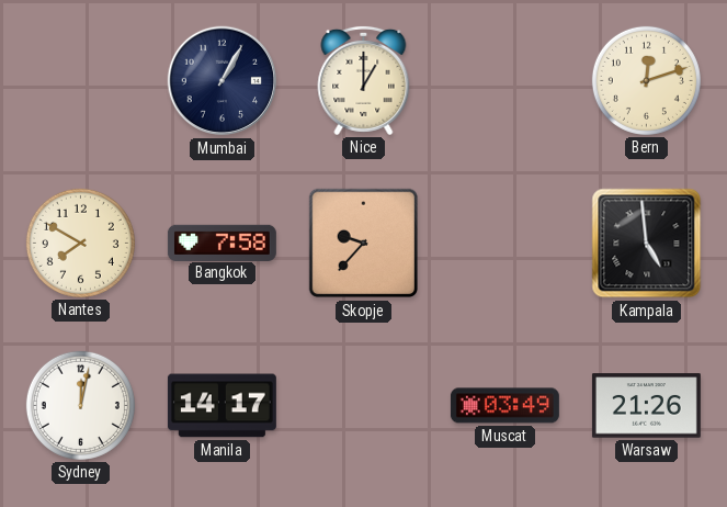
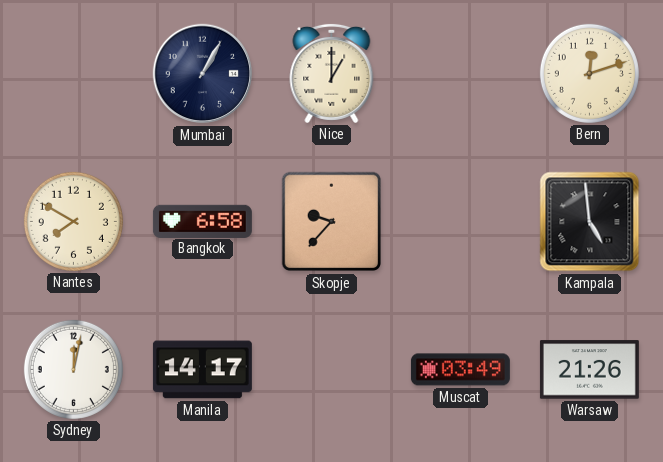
Bangkok: 7:58 -> 6:58
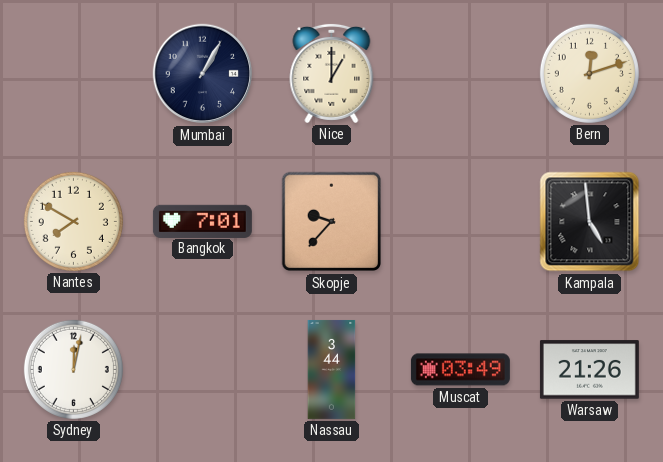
Bangkok: 6:58 -> 7:01
Manila: 14:17 -> none
Nassau: none -> 3:44
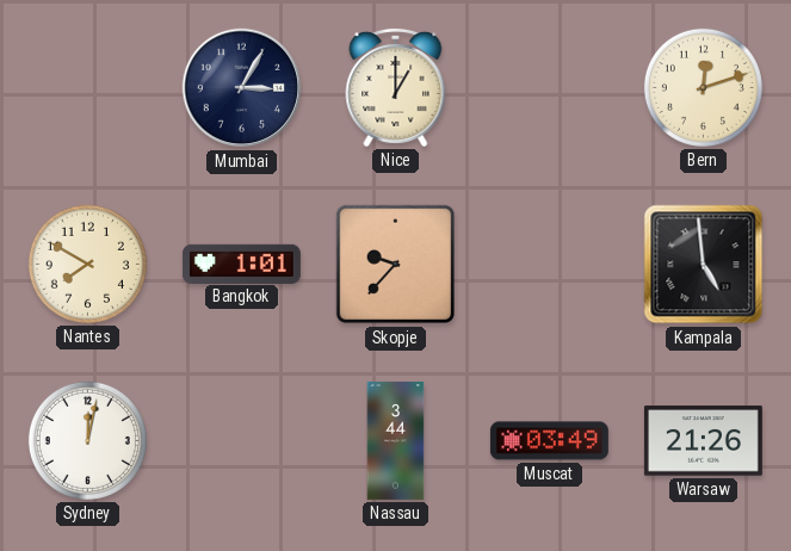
Mumbai: 1:05 -> 3:05
Bangkok: 7:01 -> 1:01
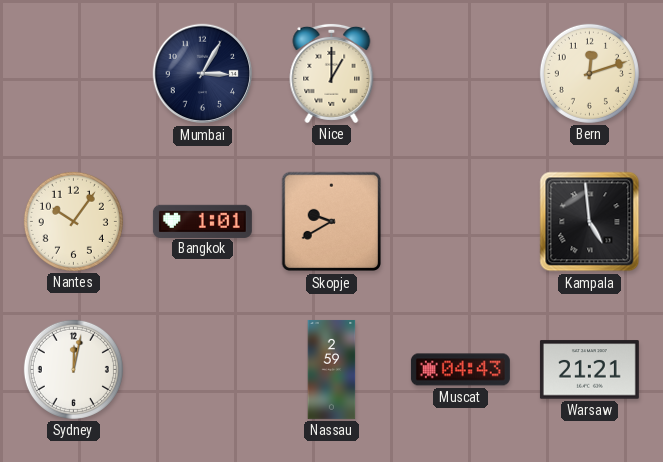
Nantes: 7:50 -> 10:06
Skopje: 9:37 -> 9:40
Nassau: 3:44 -> 2:59
Muscat: 03:49 -> 04:43
Warsaw: 21:26 -> 21:21
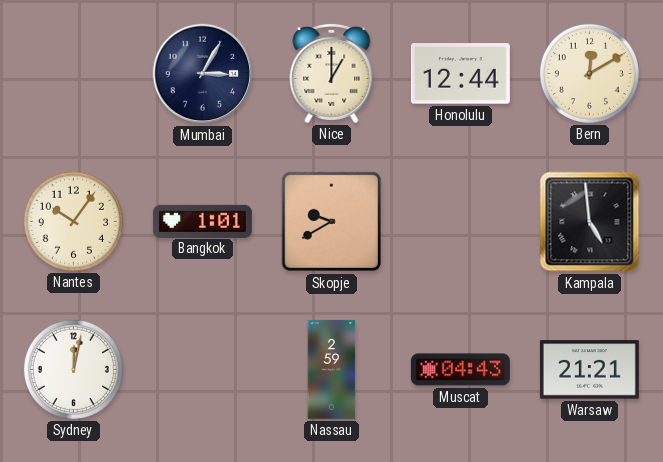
Honolulu: none -> 12:44
Bern: 12:12 -> 12:10
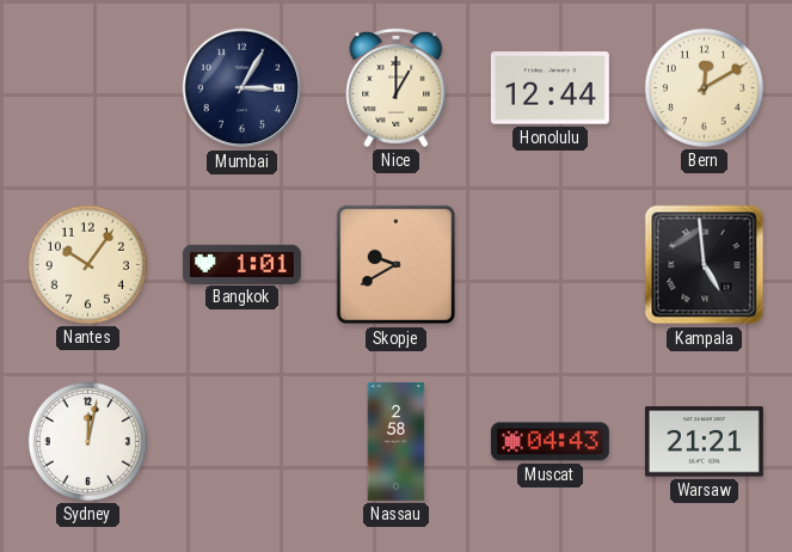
Nassau: 2:59 -> 2:58
